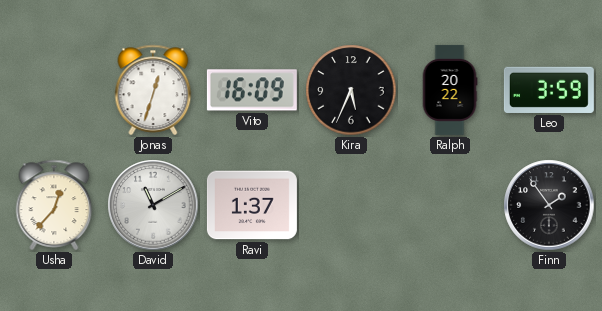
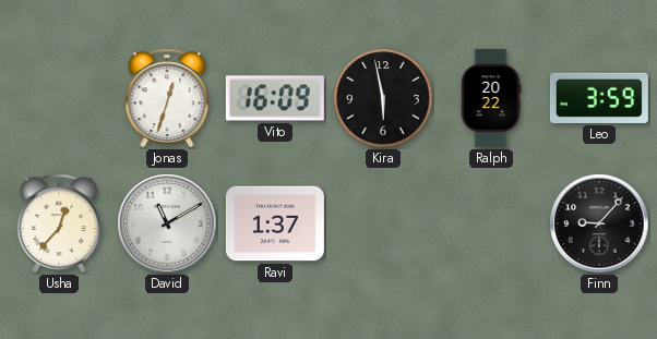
Kira: 5:34 -> 5:58
Finn: 1:54 -> 9:07
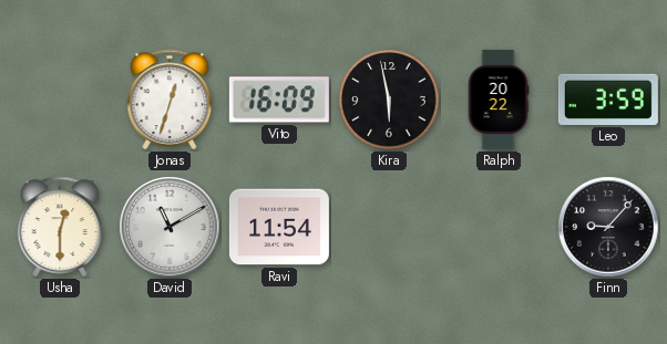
Usha: 12:37 -> 12:30
Ravi: 1:37 -> 11:54
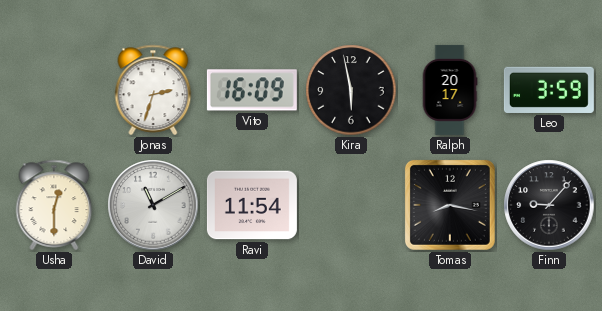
Jonas: 12:33 -> 2:33
Ralph: 20:22 -> 20:17
Tomas: none -> 8:17
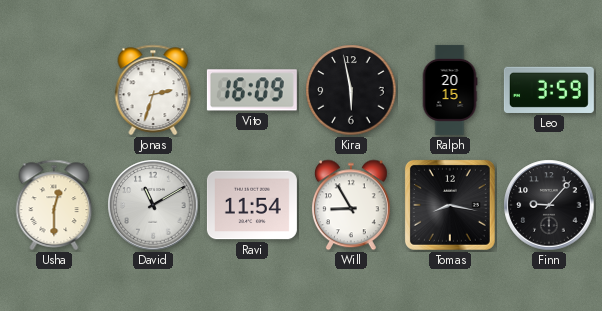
Ralph: 20:17 -> 20:15
Will: none -> 8:55
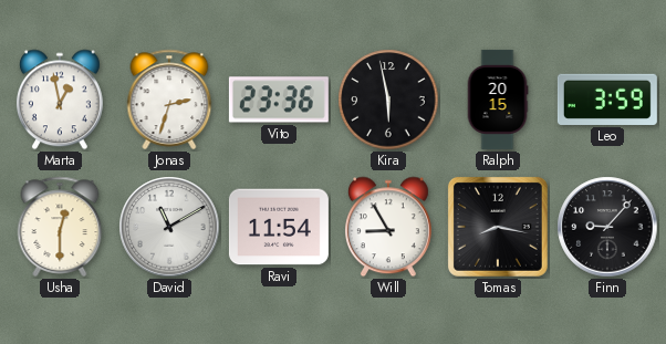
Marta: none -> 12:58
Vito: 16:09 -> 23:36
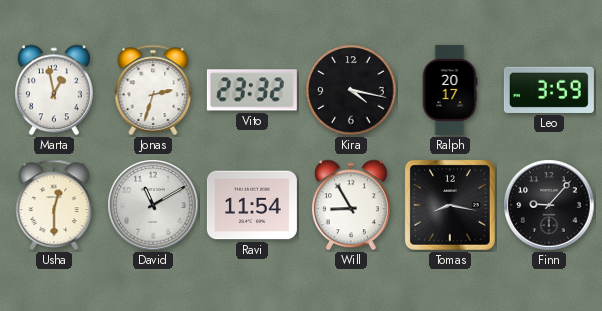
Vito: 23:36 -> 23:32
Kira: 5:58 -> 4:17
Ralph: 20:15 -> 20:17
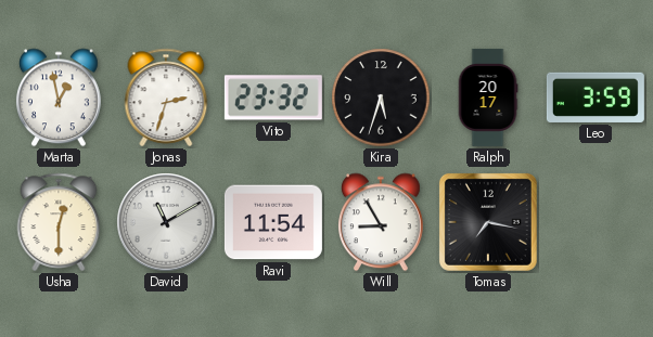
Kira: 4:17 -> 5:33
Tomas: 8:17 -> 7:17
Finn: 9:07 -> none
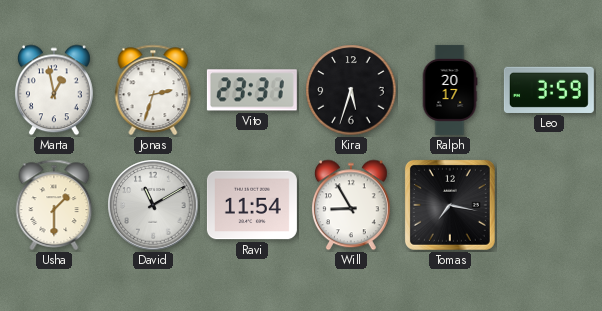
Vito: 23:32 -> 23:31
Usha: 12:30 -> 1:30
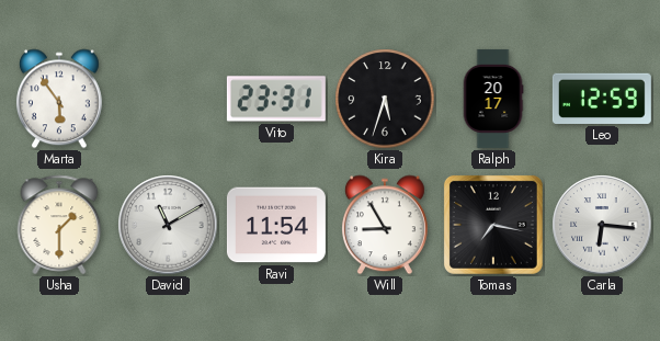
Marta: 12:58 -> 5:54
Jonas: 2:33 -> none
Leo: 3:59 -> 12:59
Carla: none -> 6:16
